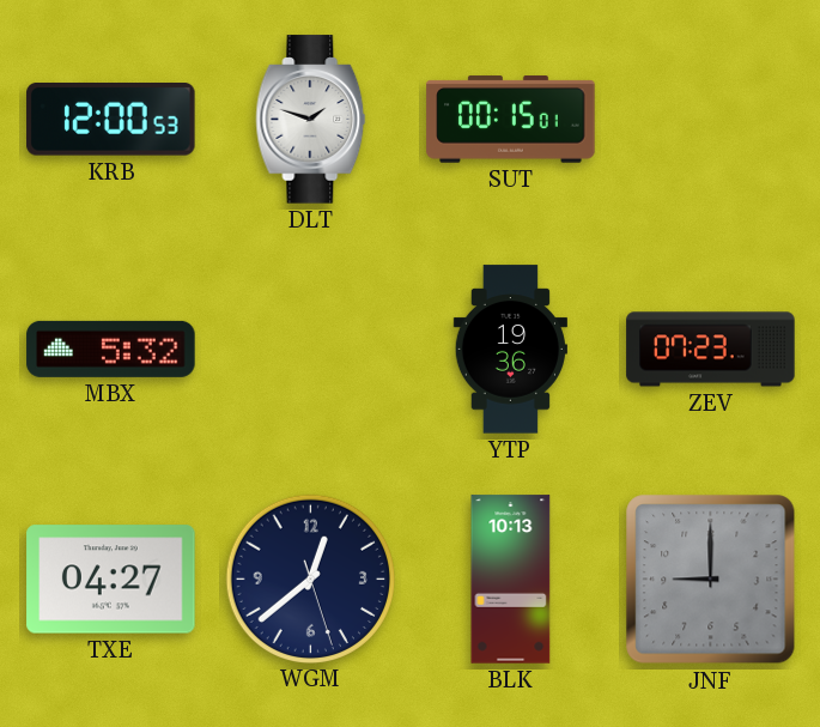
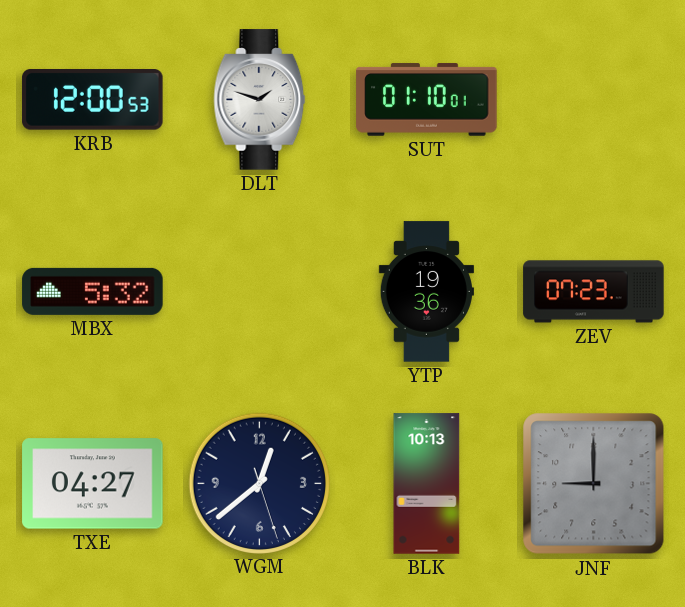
SUT: 00:15 -> 01:10
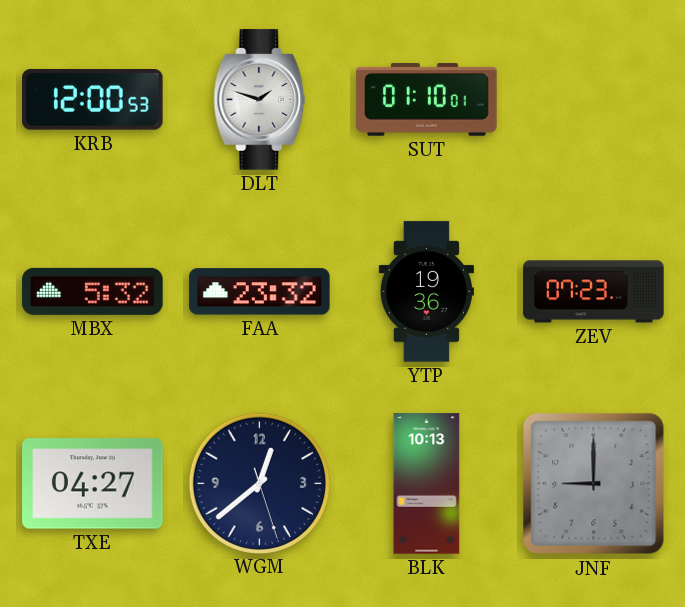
FAA: none -> 23:32
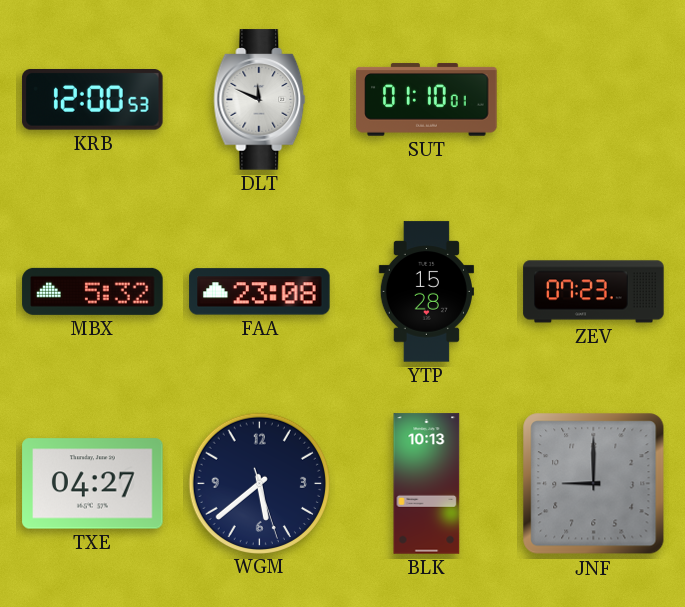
DLT: 1:48 -> 11:49
FAA: 23:32 -> 23:08
YTP: 19:36 -> 15:28
WGM: 12:38 -> 5:38
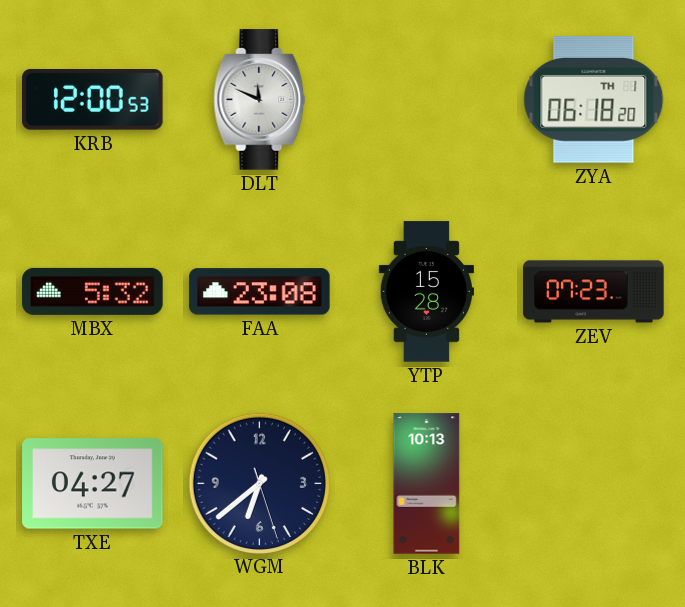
SUT: 01:10 -> none
ZYA: none -> 06:18
WGM: 5:38 -> 6:38
JNF: 9:00 -> none
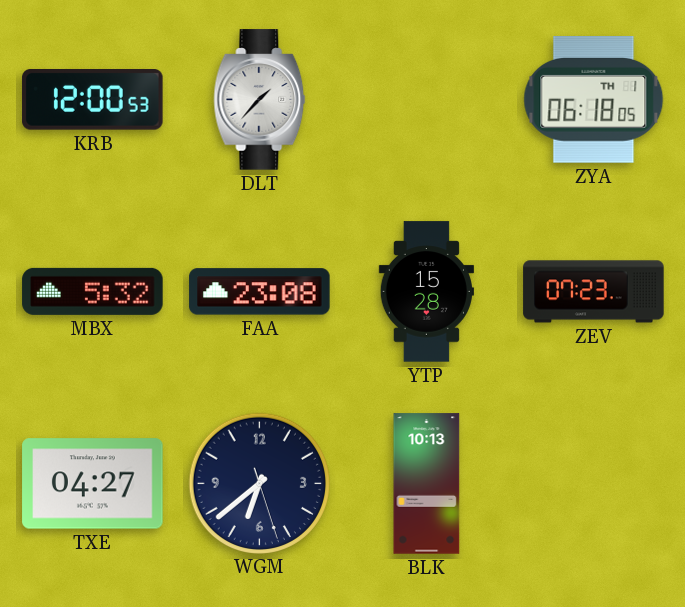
DLT: 11:49 -> 1:37
ZYA: 06:18:20 -> 06:18:05
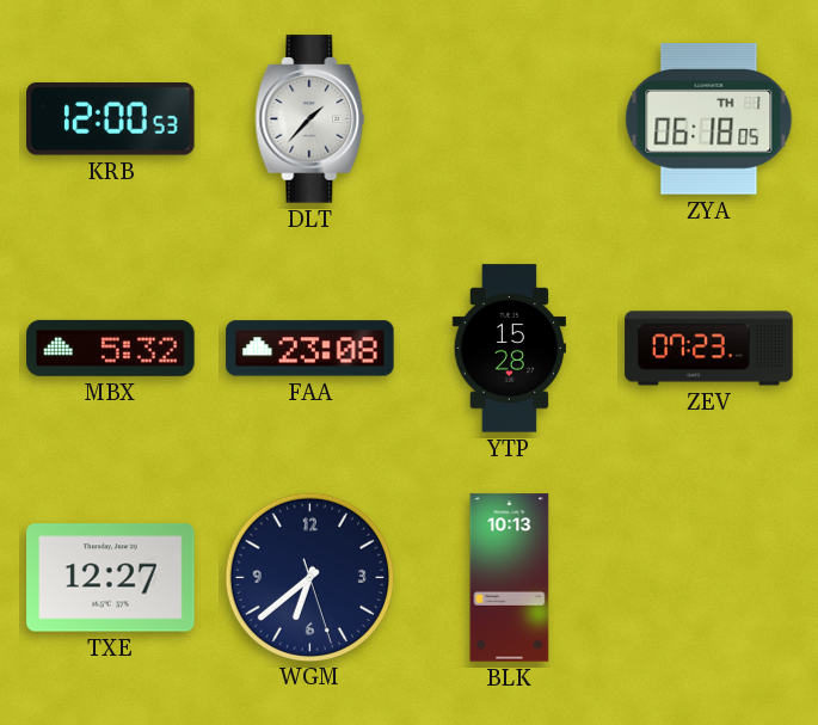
TXE: 04:27 -> 12:27
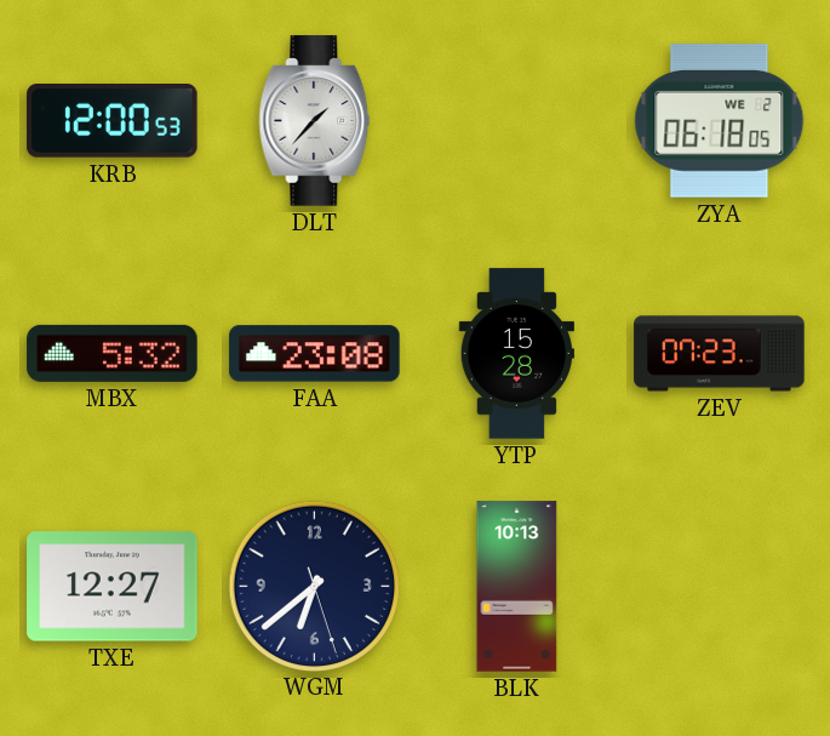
ZYA date: TH 1 -> WE 2
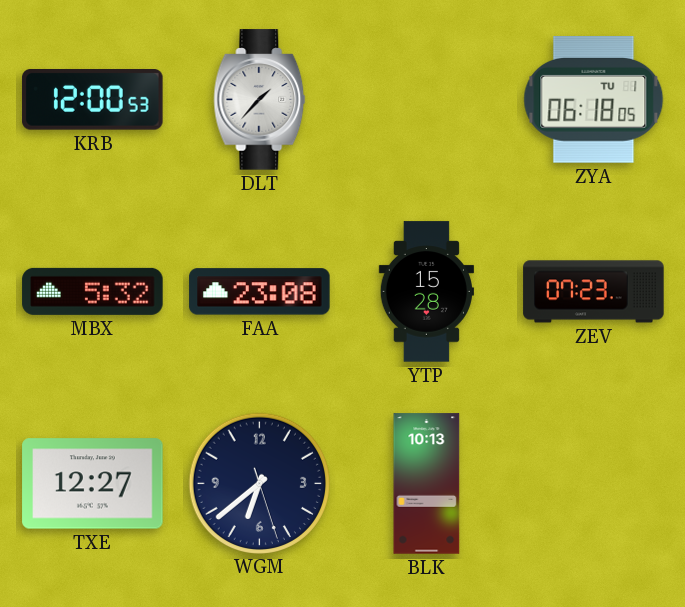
ZYA date: WE 2 -> TU 1
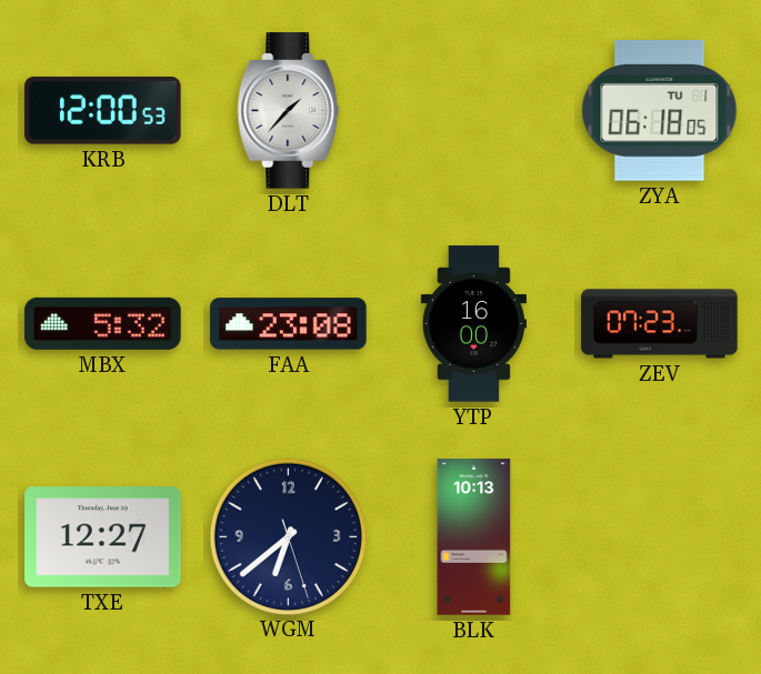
YTP: 15:28 -> 16:00
